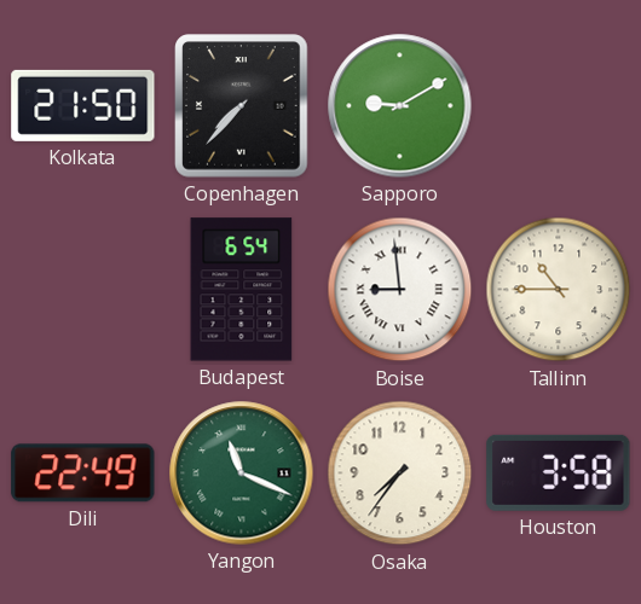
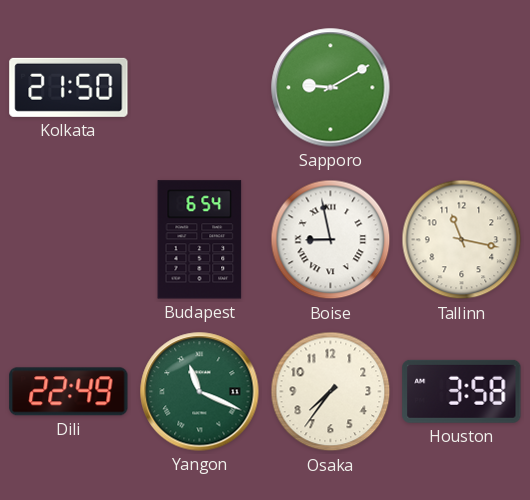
Copenhagen: 7:37 -> none
Boise: 8:59 -> 8:58
Tallinn: 10:45 -> 11:17
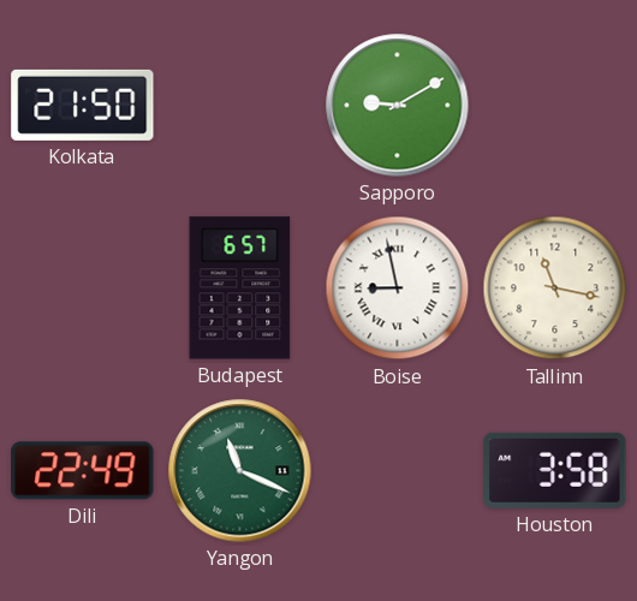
Budapest: 6:54 -> 6:57
Osaka: 7:36 -> none
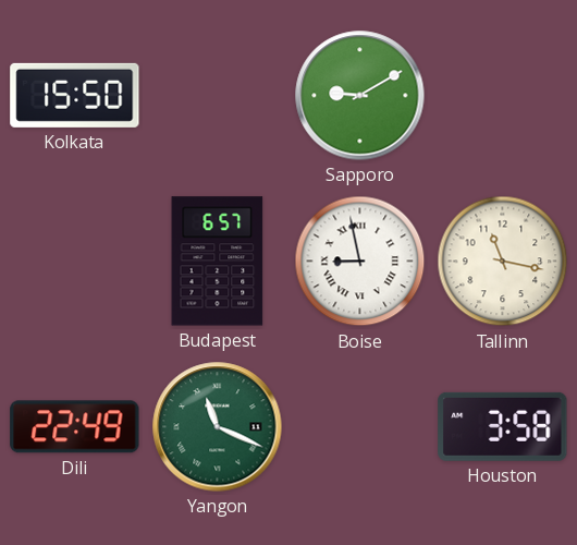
Kolkata: 21:50 -> 15:50
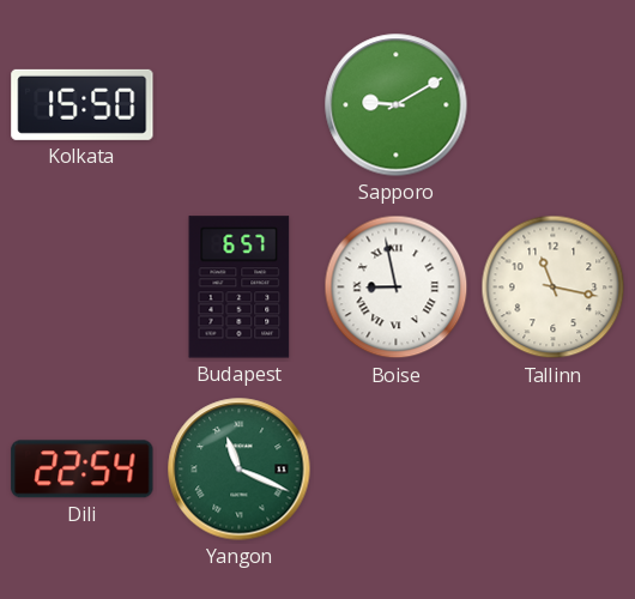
Dili: 22:49 -> 22:54
Houston: 3:58 -> none
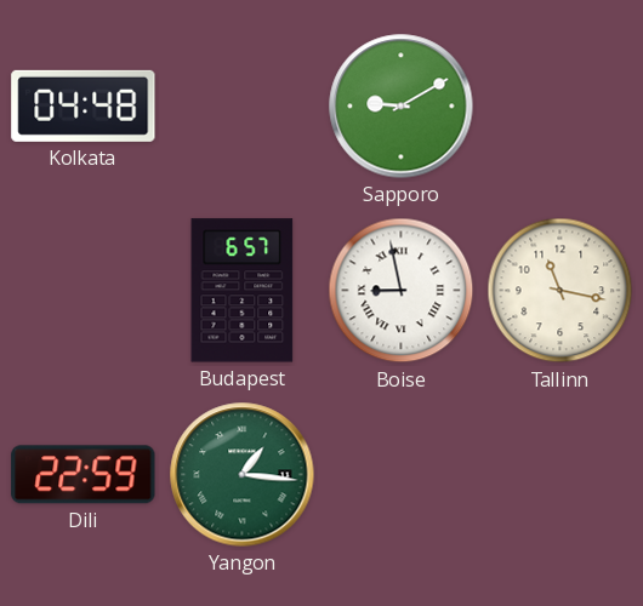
Kolkata: 15:50 -> 04:48
Dili: 22:54 -> 22:59
Yangon: 11:19 -> 1:16
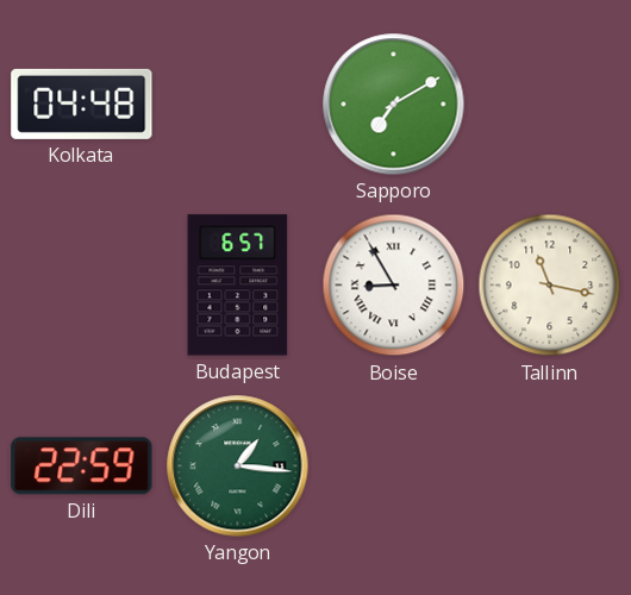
Sapporo: 9:10 -> 7:10
Boise: 8:58 -> 8:55
